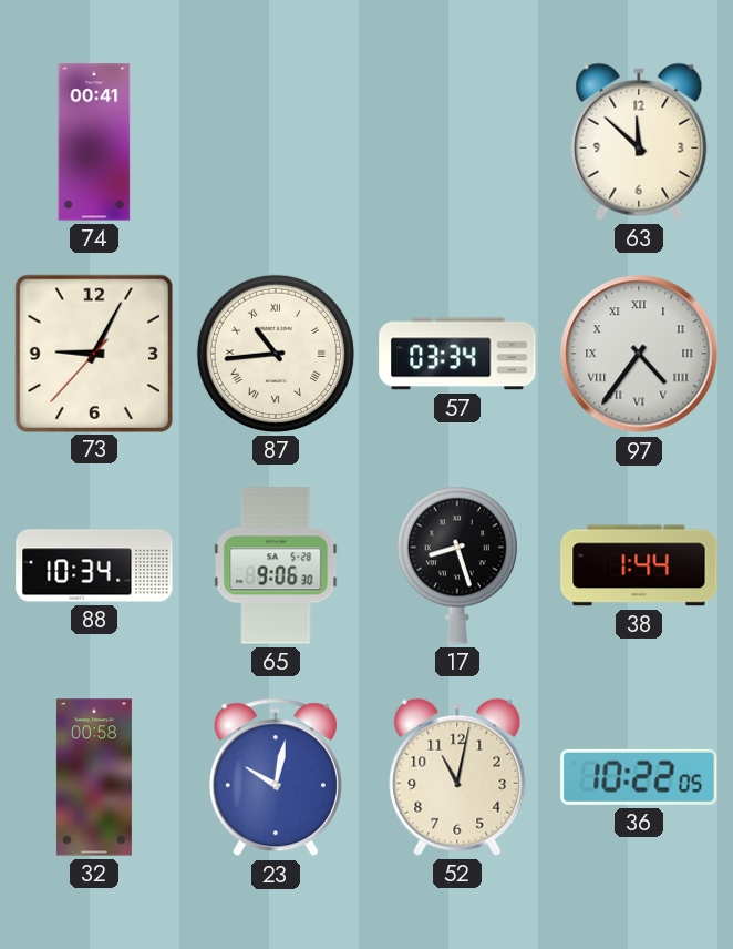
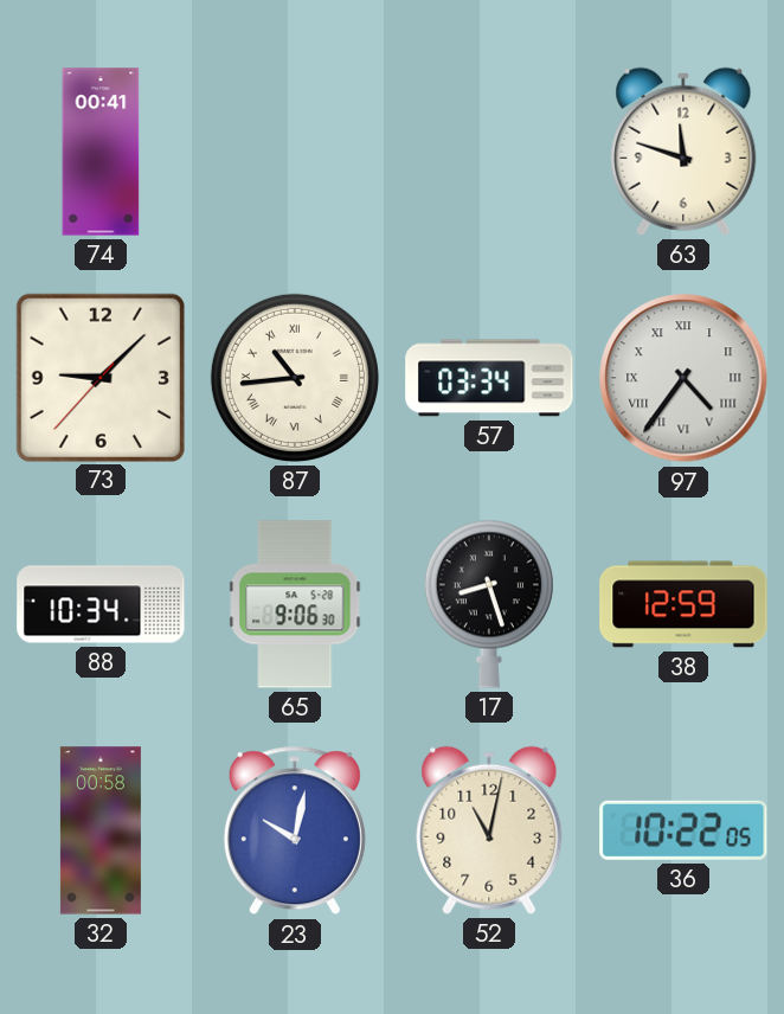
63: 11:52 -> 11:48
73: 9:04 -> 9:07
38: 1:44 -> 12:59
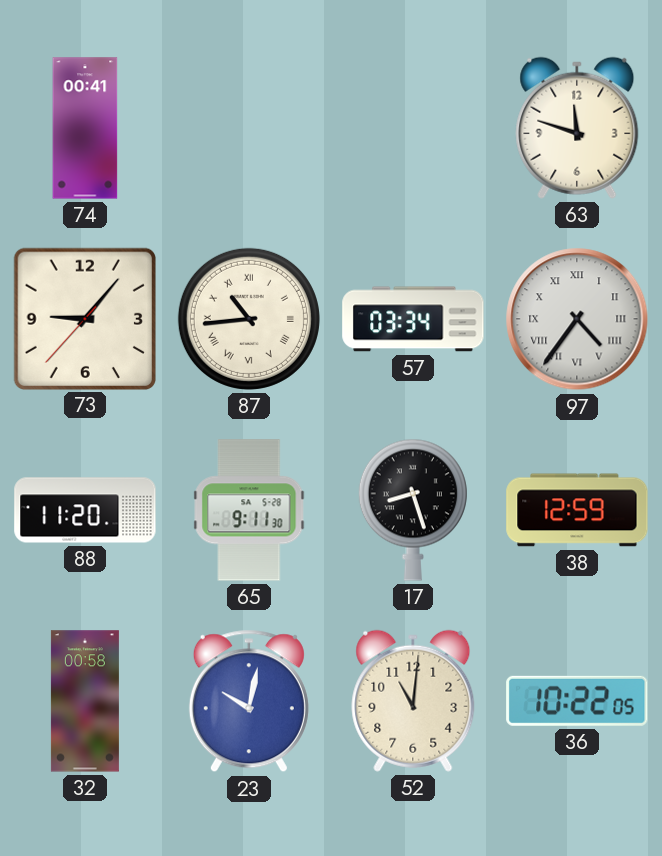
73: 9:07 -> 9:06
88: 10:34 -> 11:20
65: 9:06 -> 9:11
52: 11:02 -> 11:01
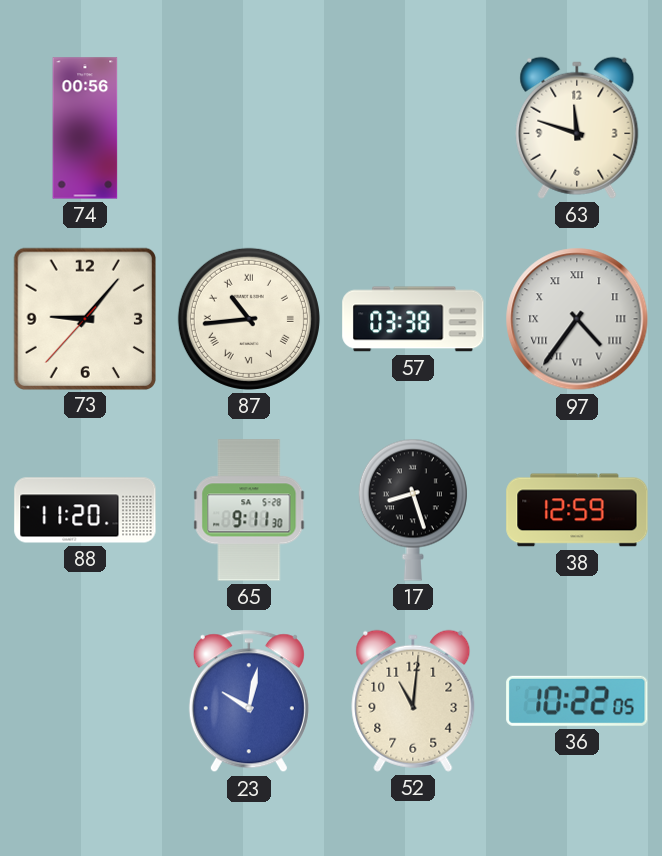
74: 00:41 -> 00:56
57: 03:34 -> 03:38
32: 00:58 -> none
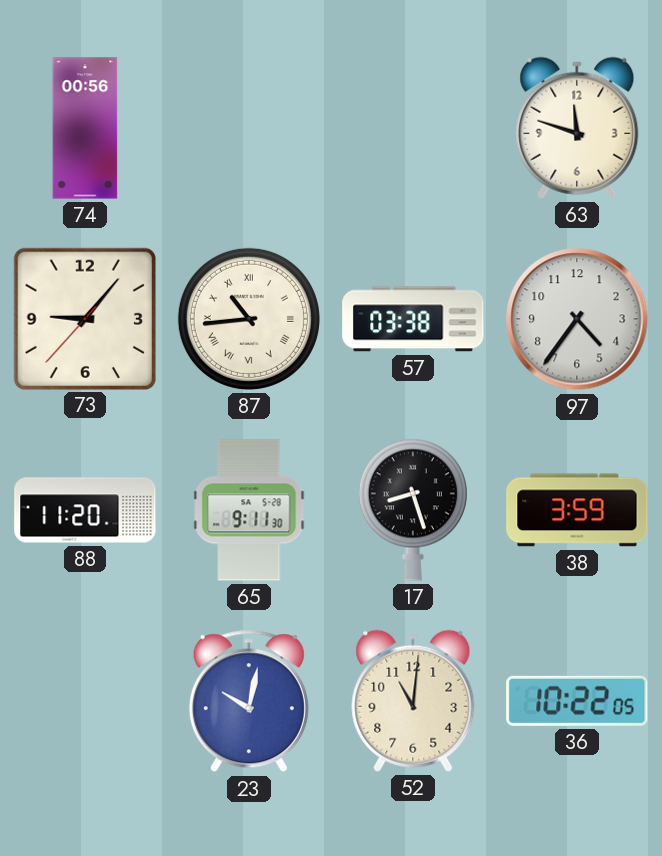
97 numerals: Roman -> Arabic
38: 12:59 -> 3:59
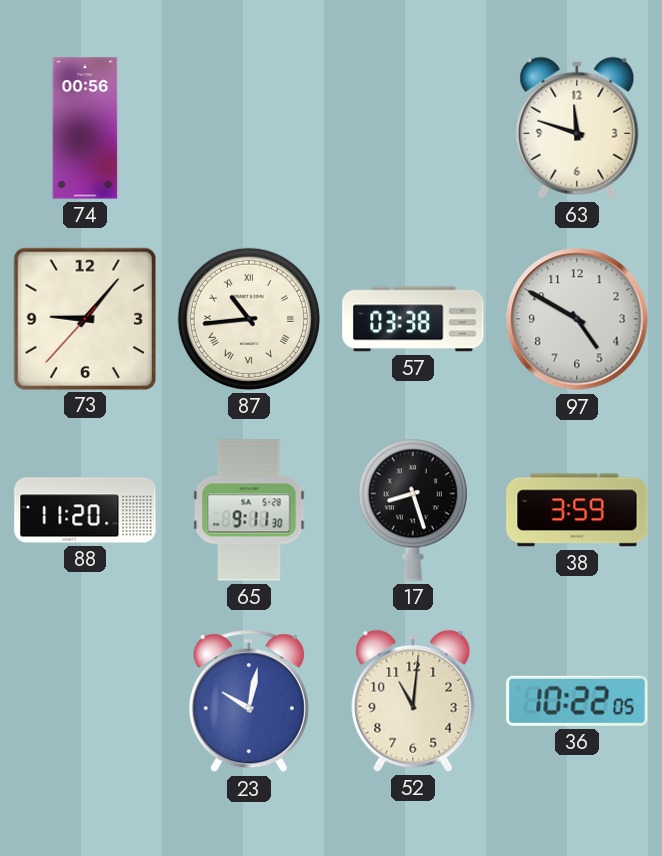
97: 4:36 -> 4:50
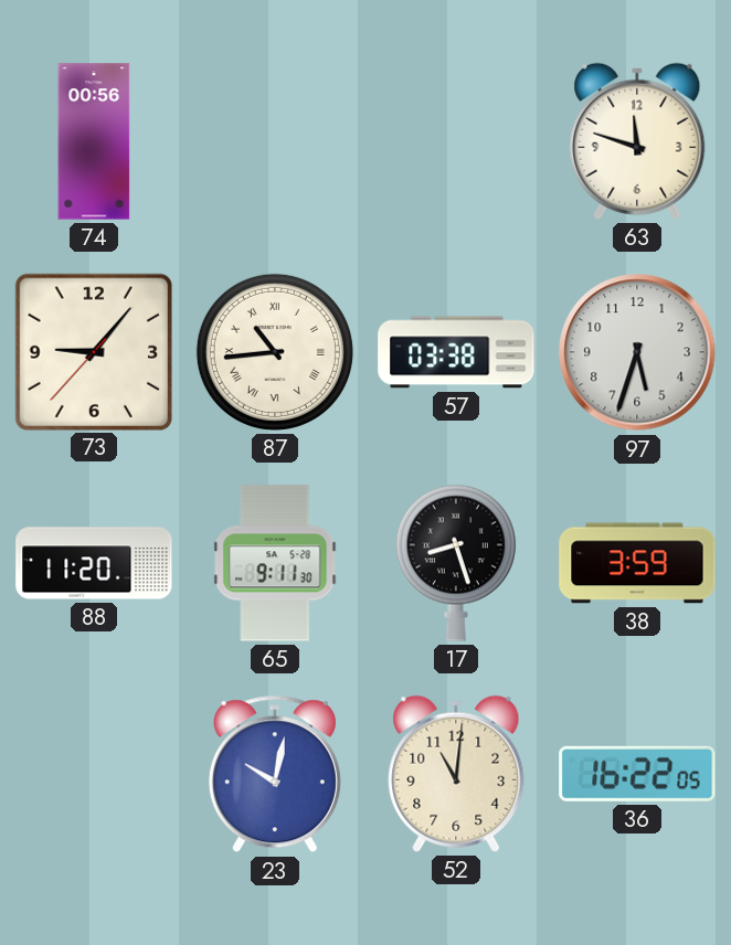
97: 4:50 -> 5:33
36: 10:22 -> 16:22
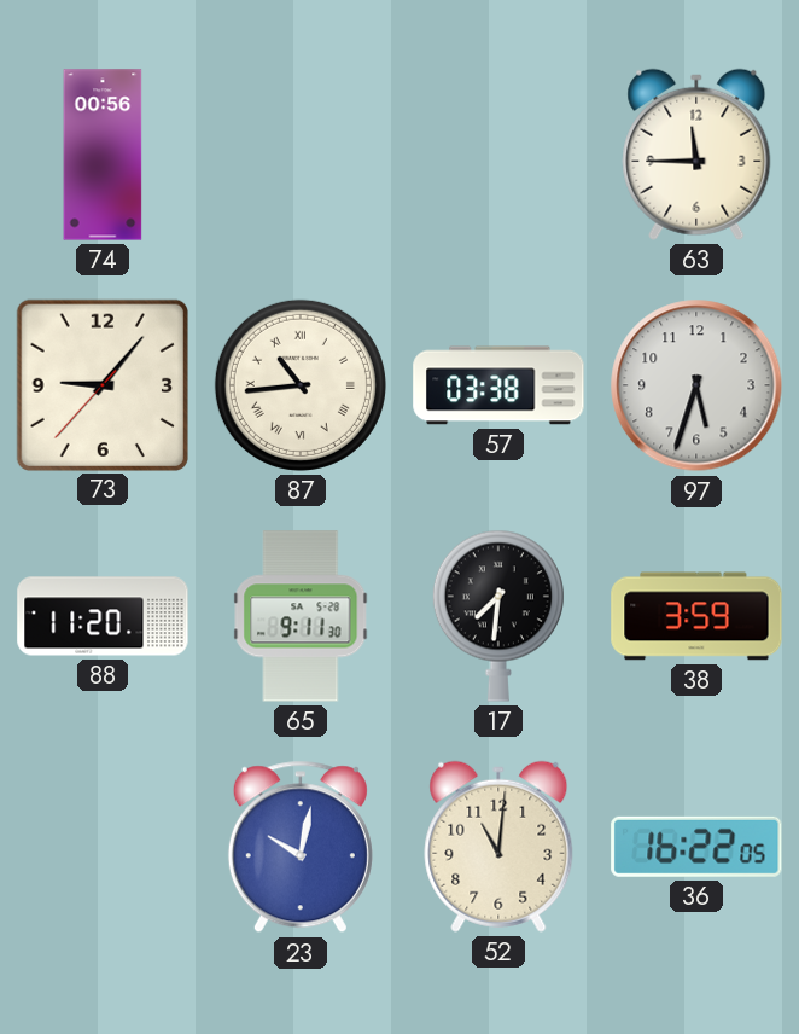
63: 11:48 -> 11:45
17: 8:27 -> 7:31
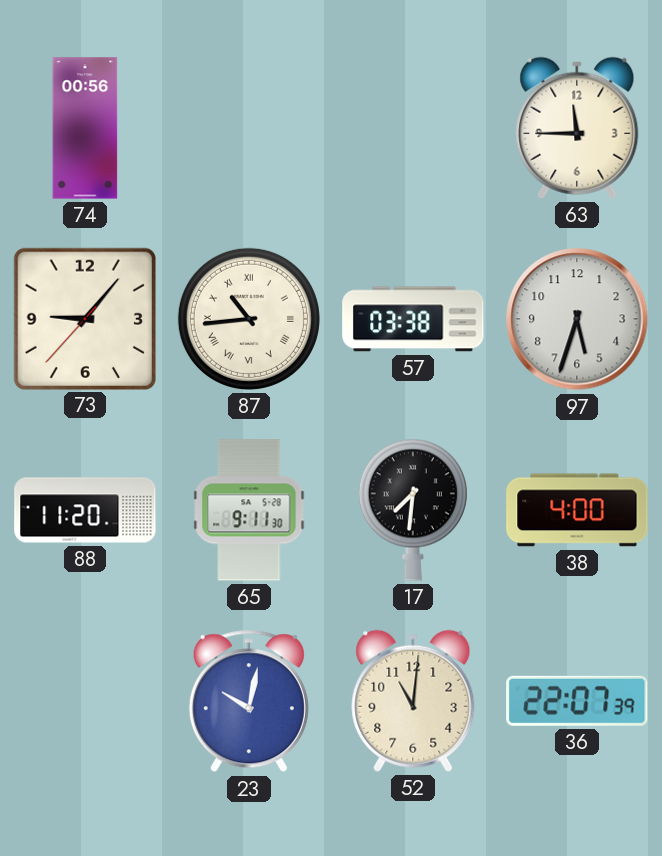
38: 3:59 -> 4:00
36: 16:22 -> 22:07
